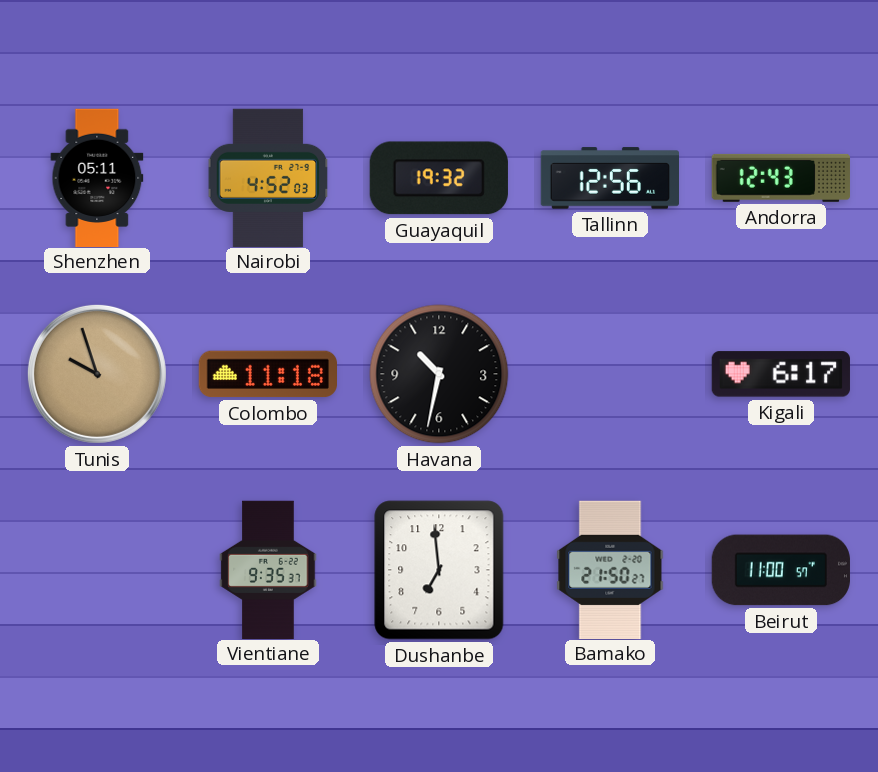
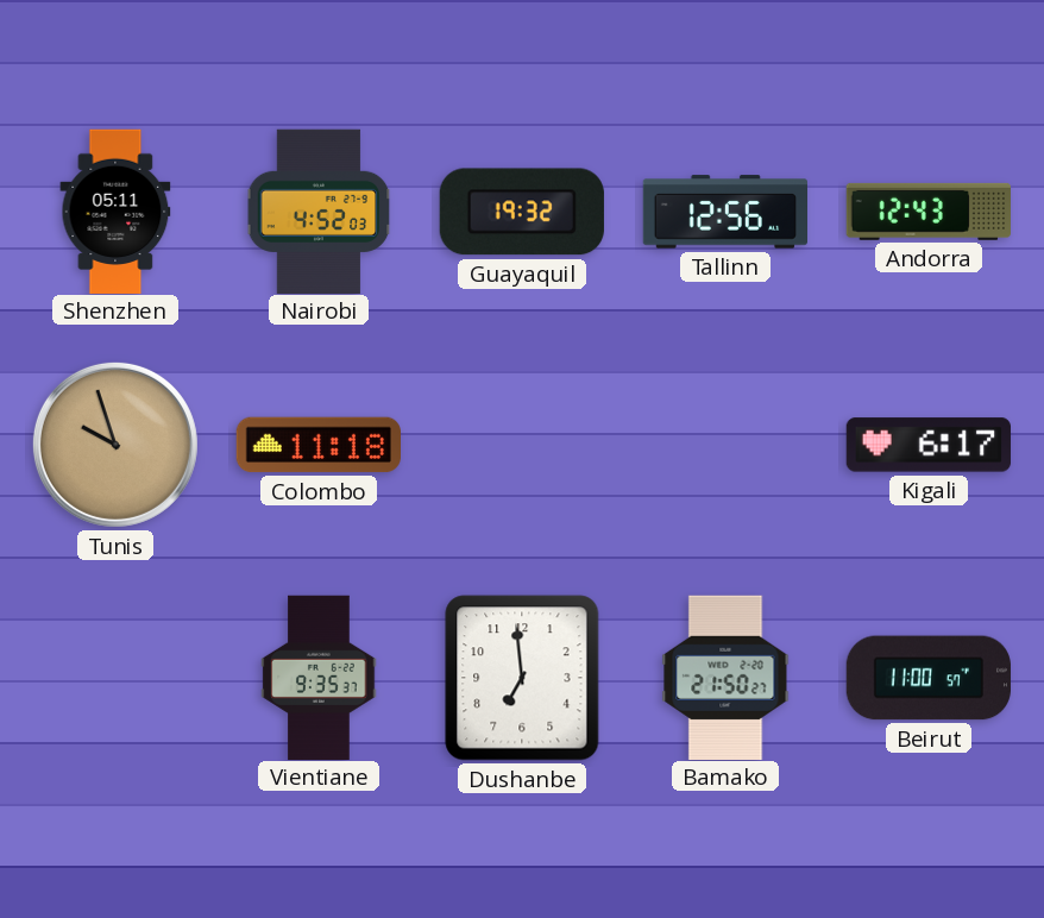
Havana: 10:32 -> none
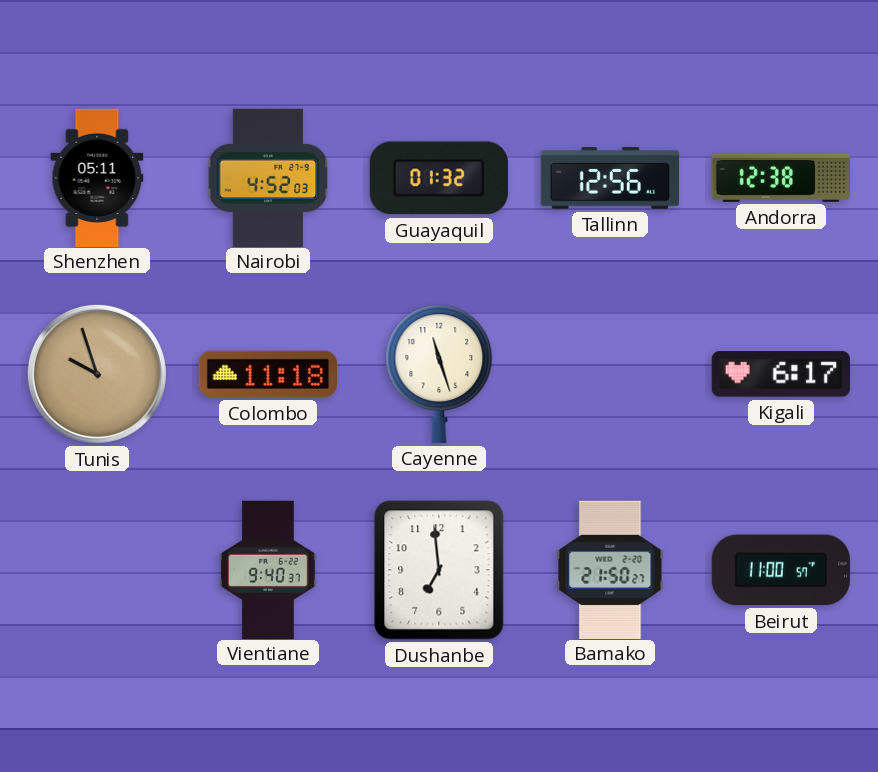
Guayaquil: 19:32 -> 01:32
Andorra: 12:43 -> 12:38
Cayenne: none -> 11:27
Vientiane: 9:35 -> 9:40
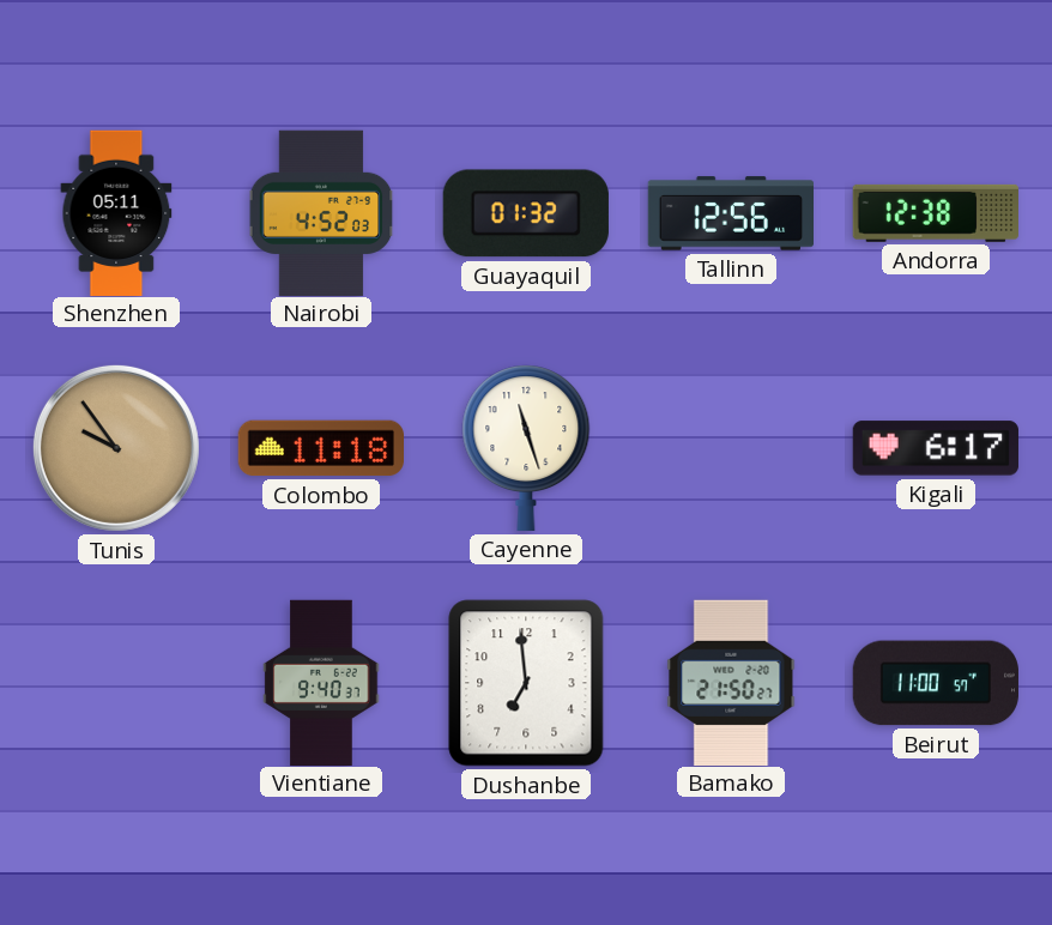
Tunis: 9:57 -> 9:54
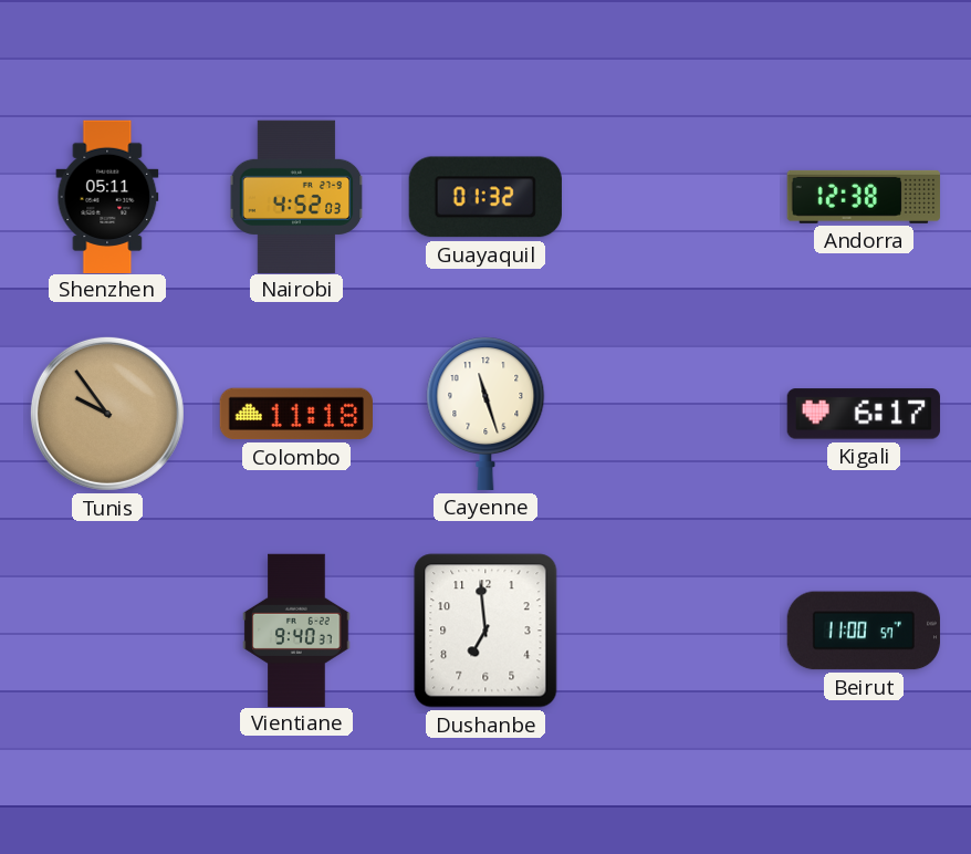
Tallinn: 12:56 -> none
Bamako: 21:50 -> none
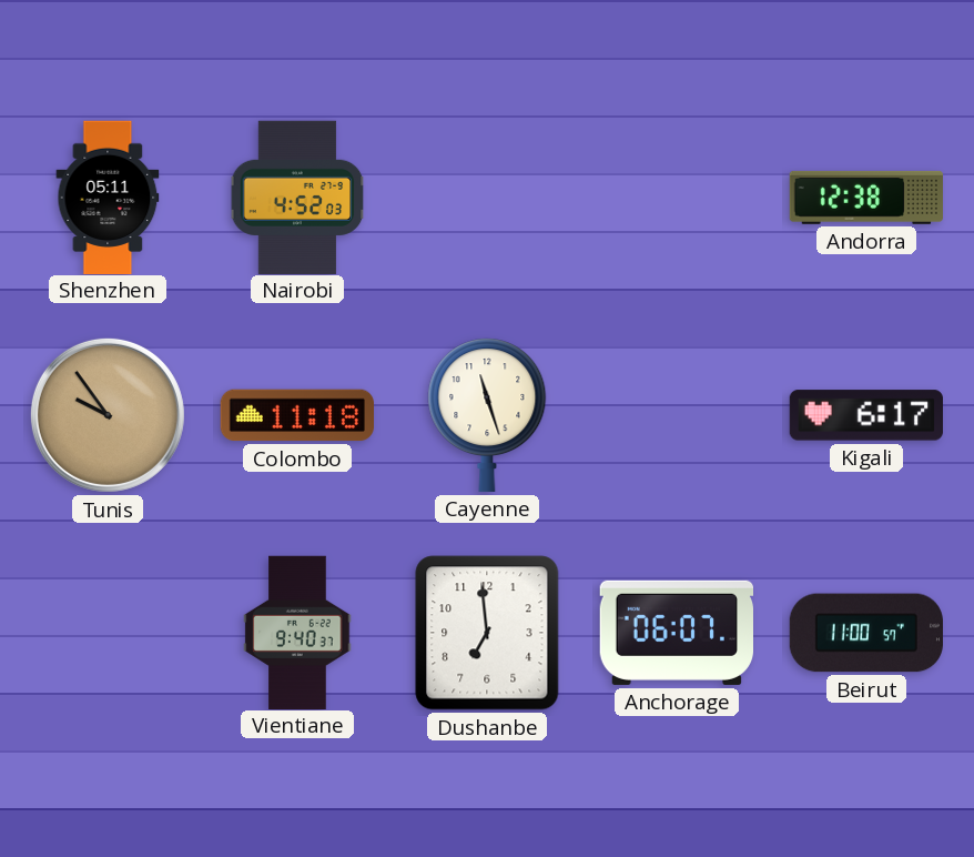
Guayaquil: 01:32 -> none
Anchorage: none -> 06:07
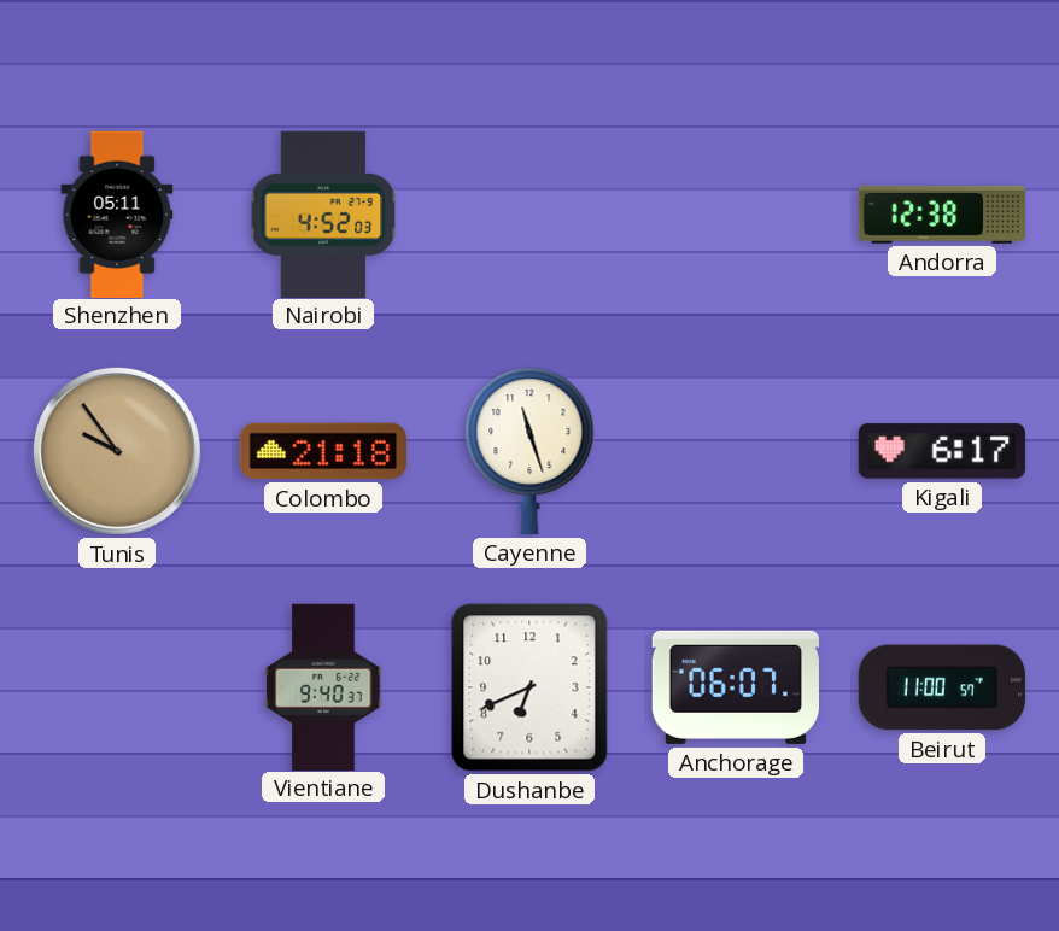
Colombo: 11:18 -> 21:18
Dushanbe: 6:59 -> 6:41
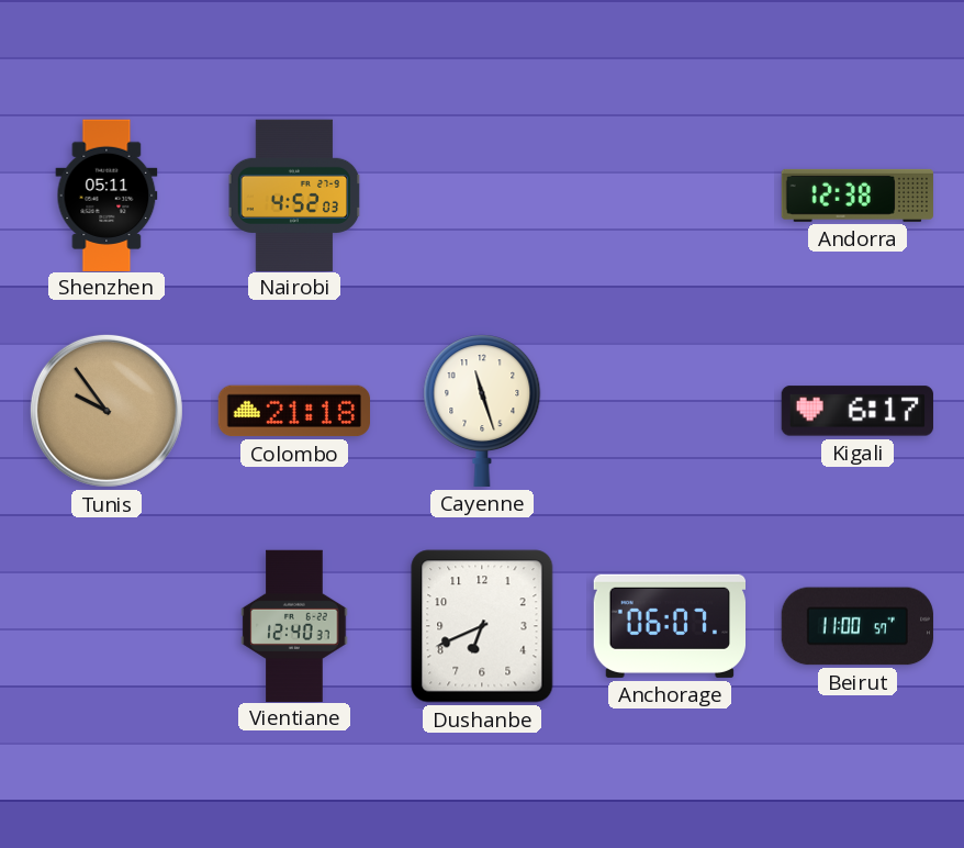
Vientiane: 9:40 -> 12:40
